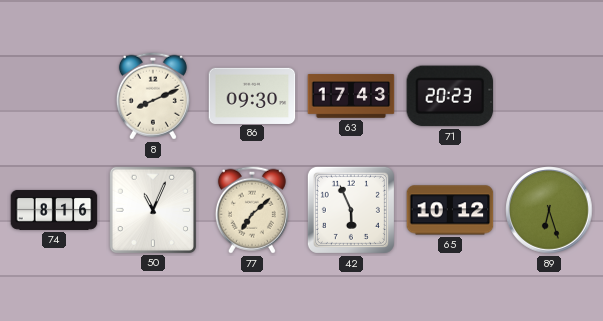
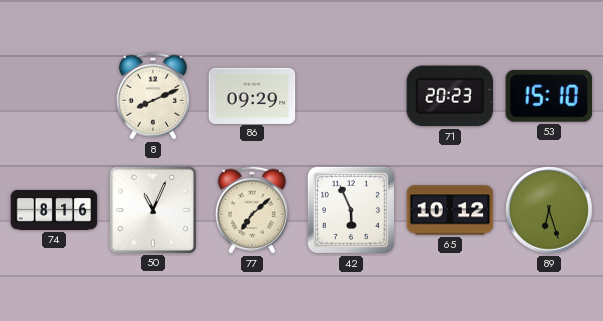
86: 09:30 -> 09:29
63: 17:43 -> none
53: none -> 15:10
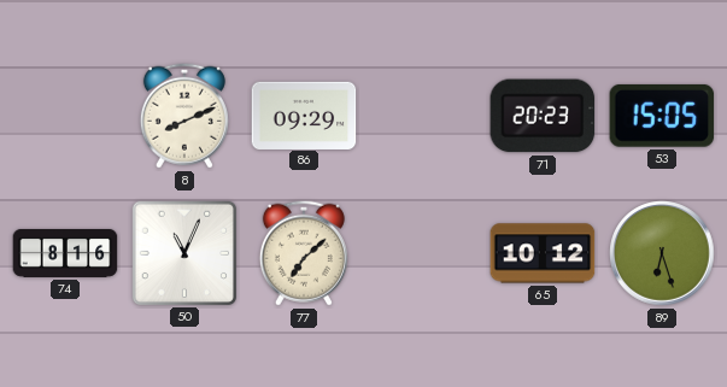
53: 15:10 -> 15:05
42: 5:56 -> none
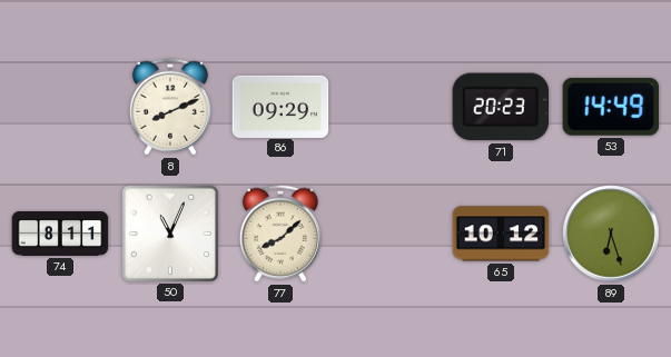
53: 15:05 -> 14:49
74: 8:16 -> 8:11
77: 7:08 -> 8:08
